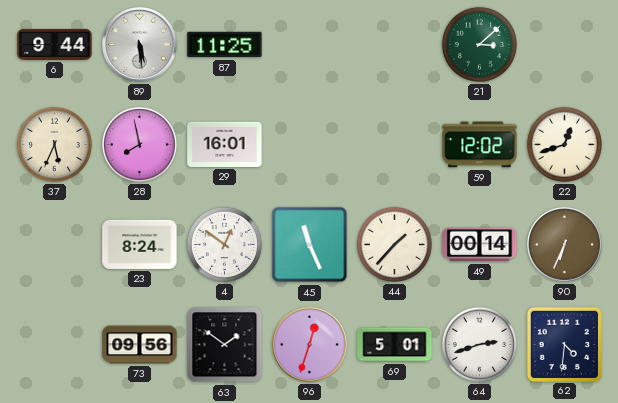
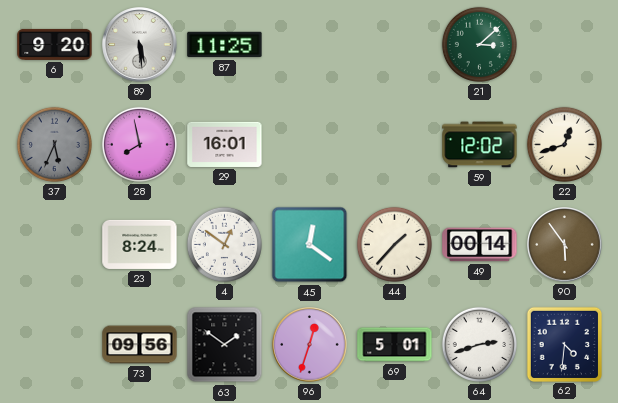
6: 9:44 -> 9:20
37 dial: cream -> grey
45: 11:26 -> 12:21
90: 6:34 -> 5:54
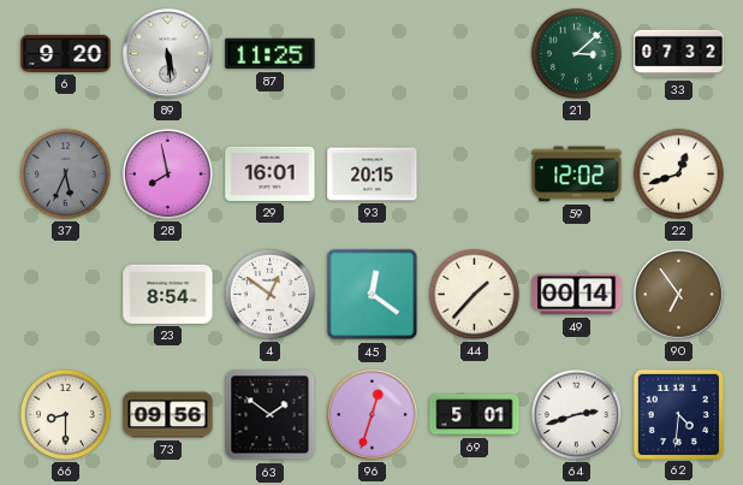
33: none -> 07:32
93: none -> 20:15
23: 8:24 -> 8:54
90: 5:54 -> 6:54
66: none -> 8:30
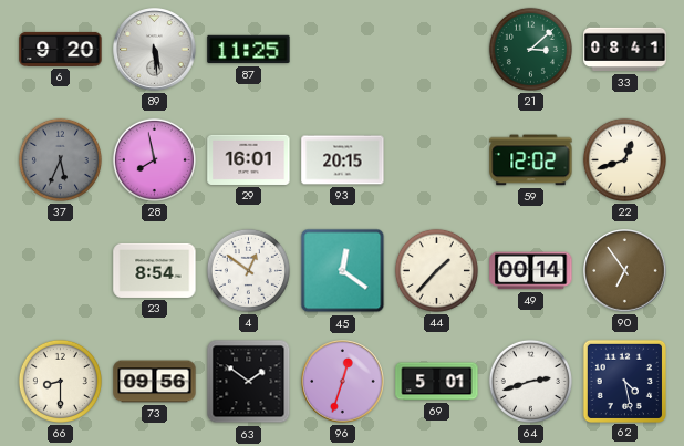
33: 07:32 -> 08:41
62: 4:31 -> 4:28
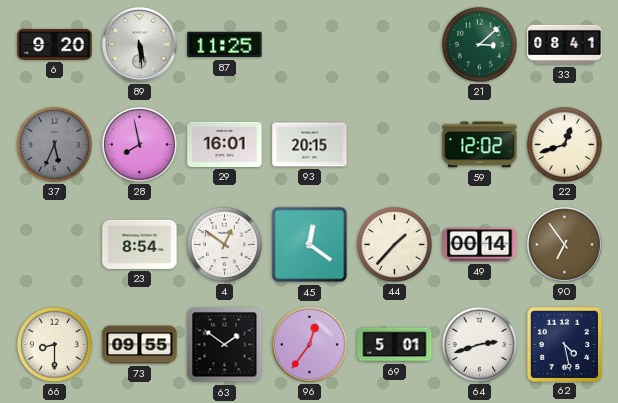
73: 09:56 -> 09:55
96: 12:33 -> 12:36
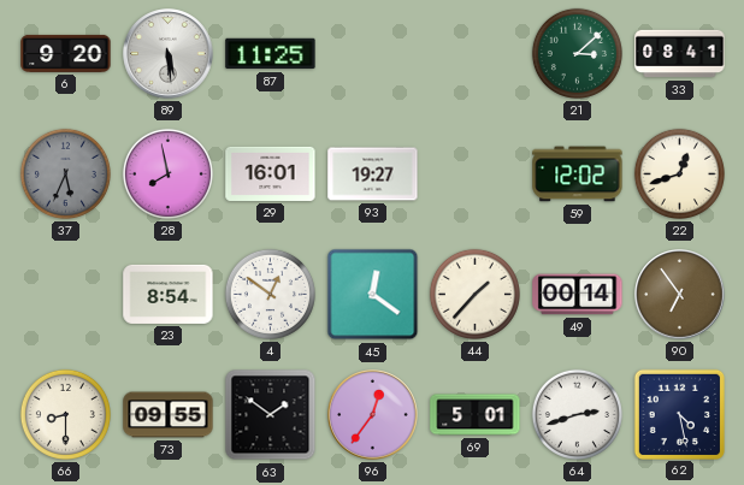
93: 20:15 -> 19:27
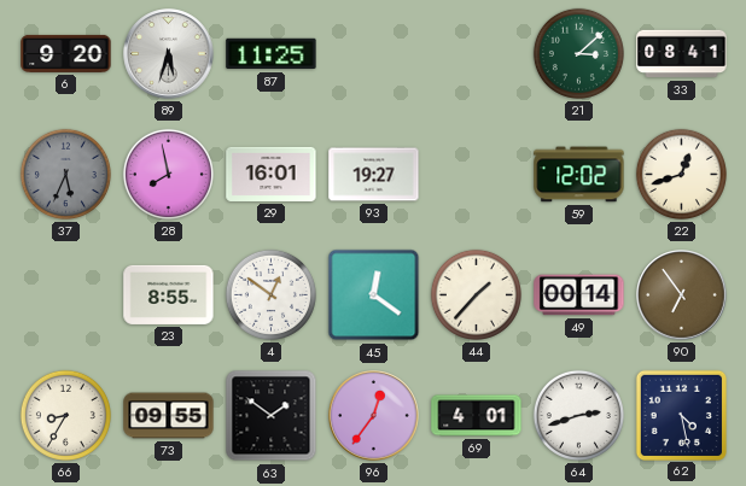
89: 5:29 -> 5:33
23: 8:54 -> 8:55
66: 8:30 -> 8:35
69: 5:01 -> 4:01
